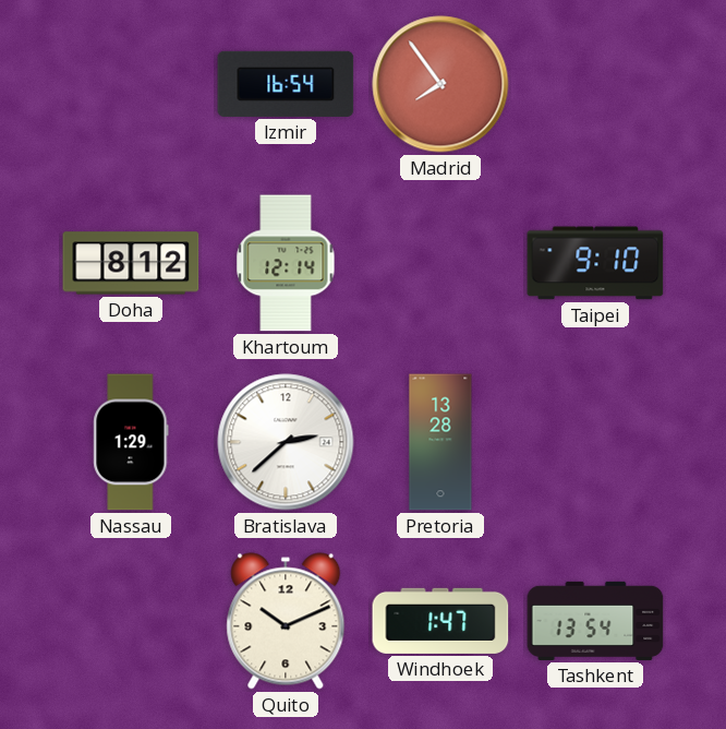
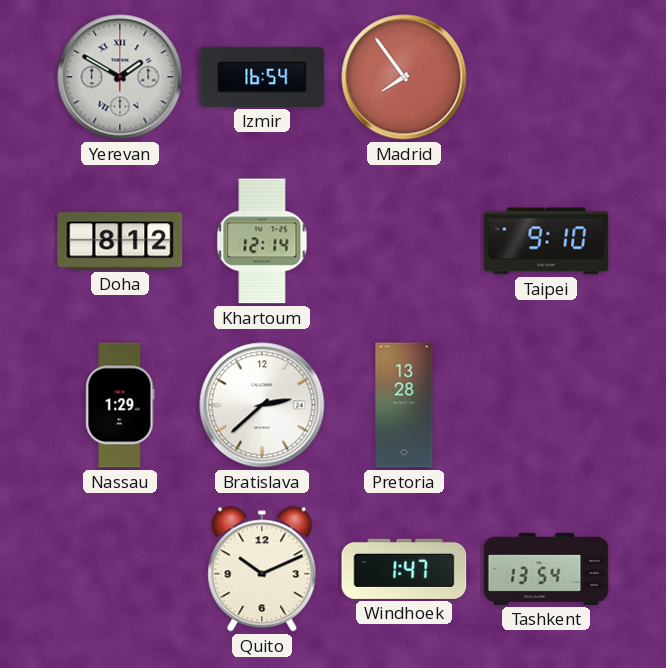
Yerevan: none -> 1:50
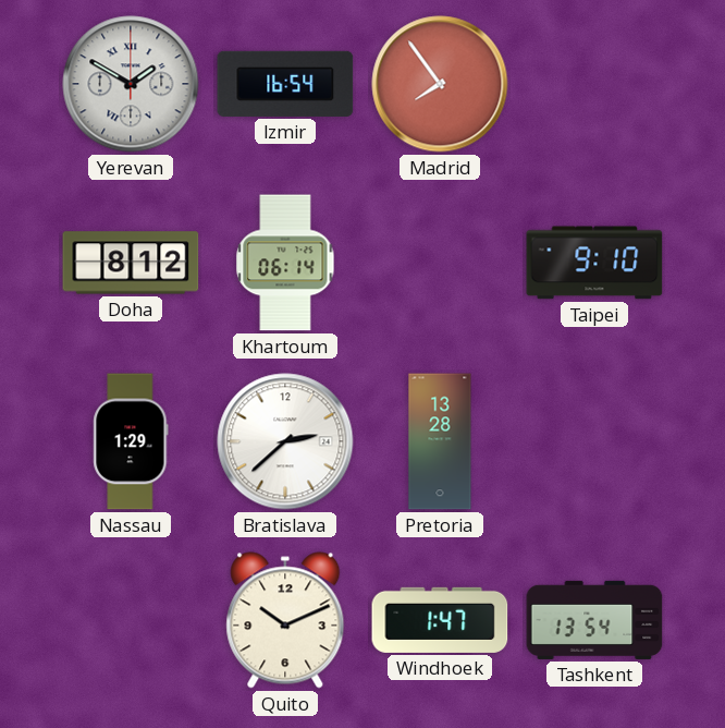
Khartoum: 12:14 -> 06:14
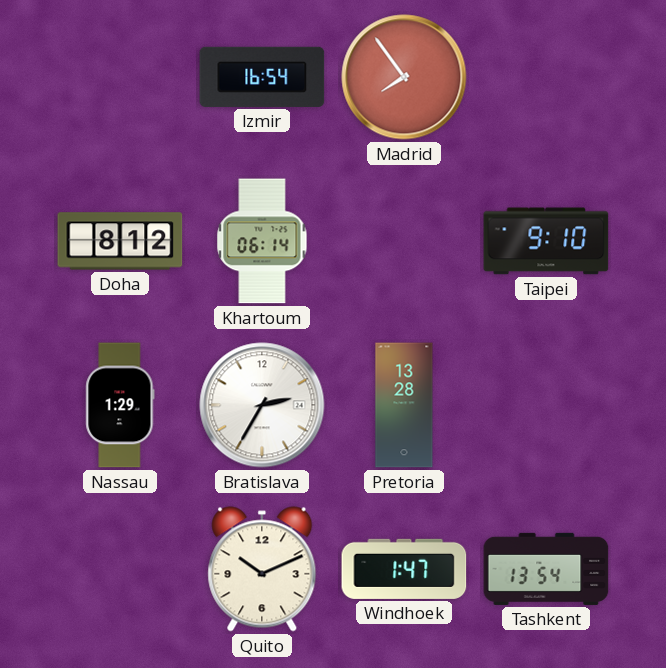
Yerevan: 1:50 -> none
Bratislava: 2:38 -> 2:35
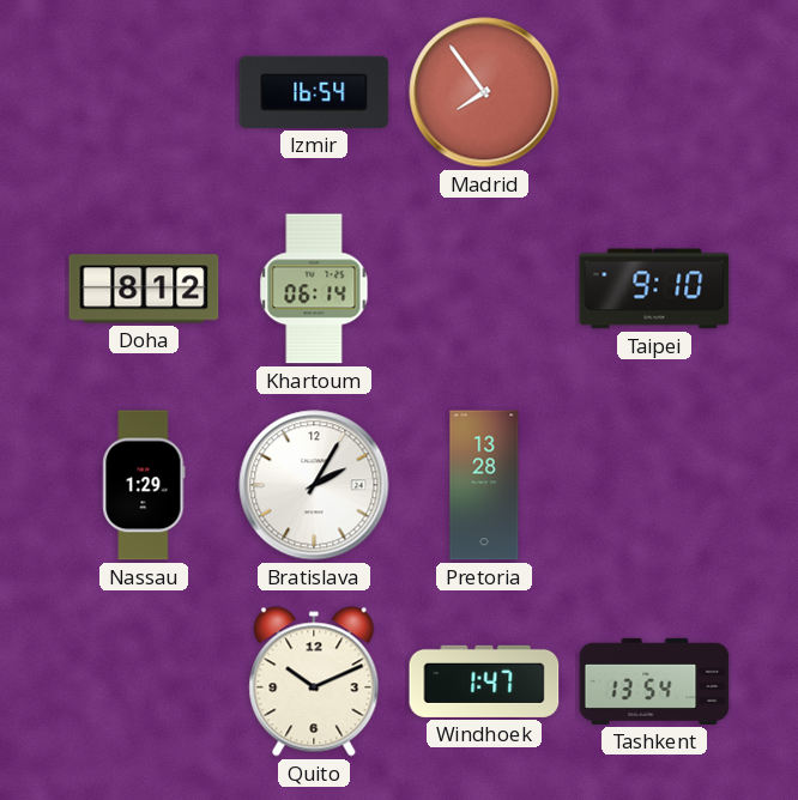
Bratislava: 2:35 -> 2:05
